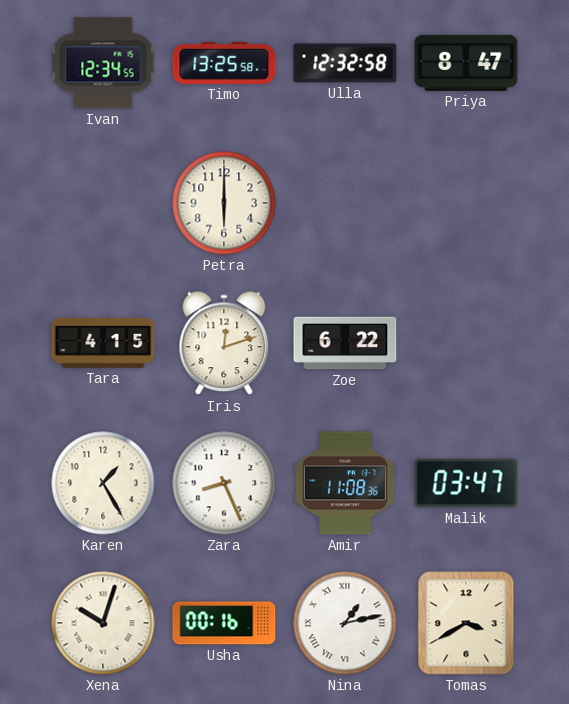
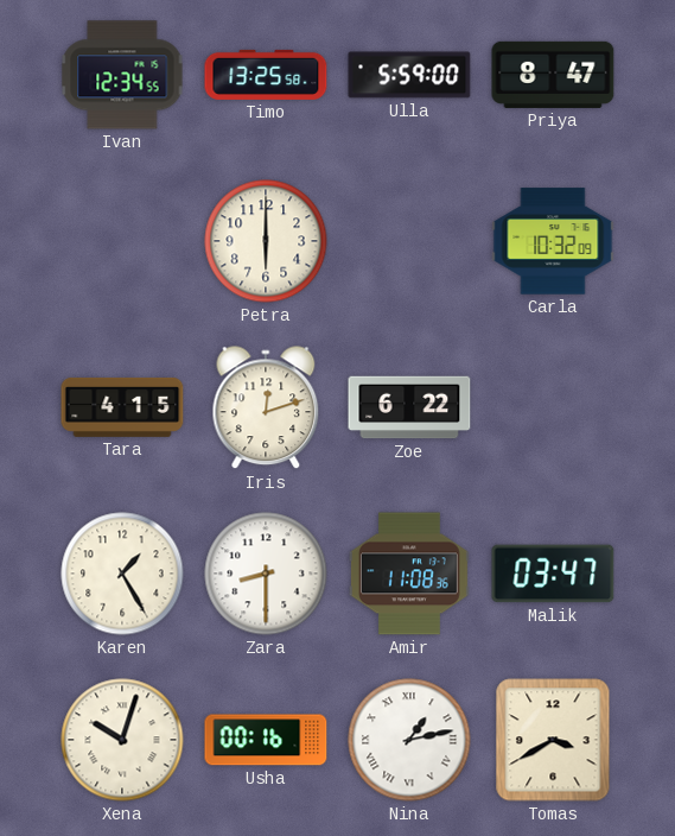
Ulla: 12:32 -> 5:59
Carla: none -> 10:32
Zara: 8:26 -> 8:30
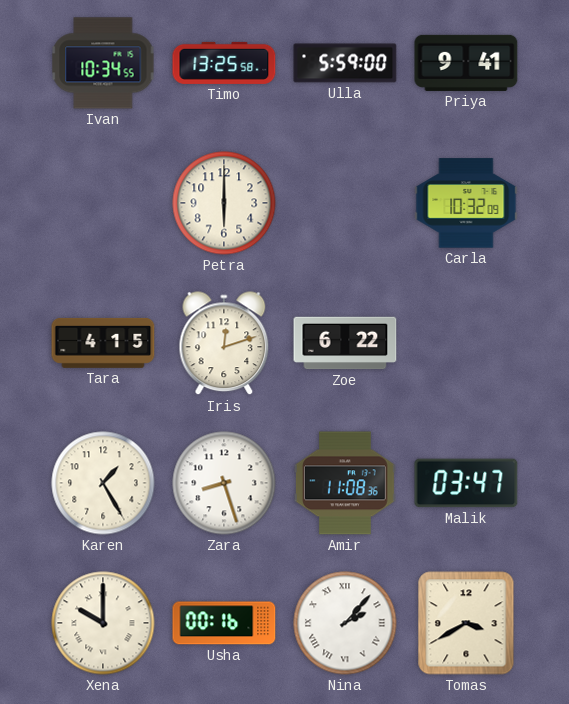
Ivan: 12:34 -> 10:34
Priya: 8:47 -> 9:41
Zara: 8:30 -> 8:27
Xena: 10:03 -> 10:00
Nina: 1:13 -> 2:07
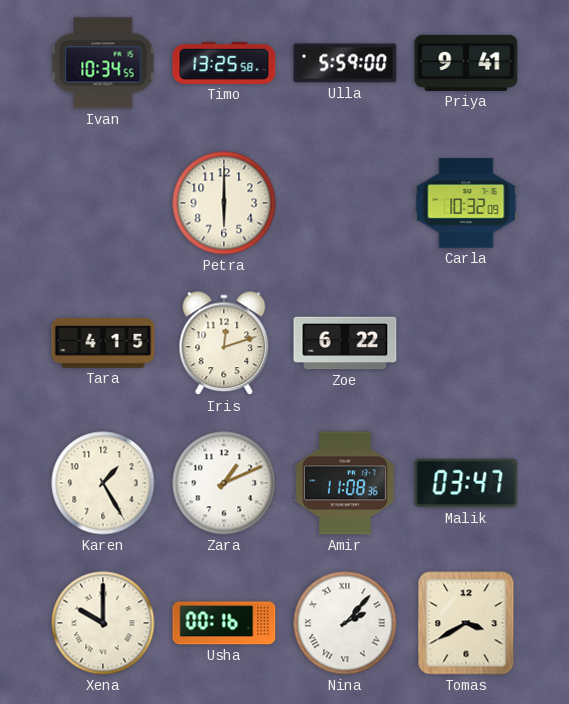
Zara: 8:27 -> 1:11
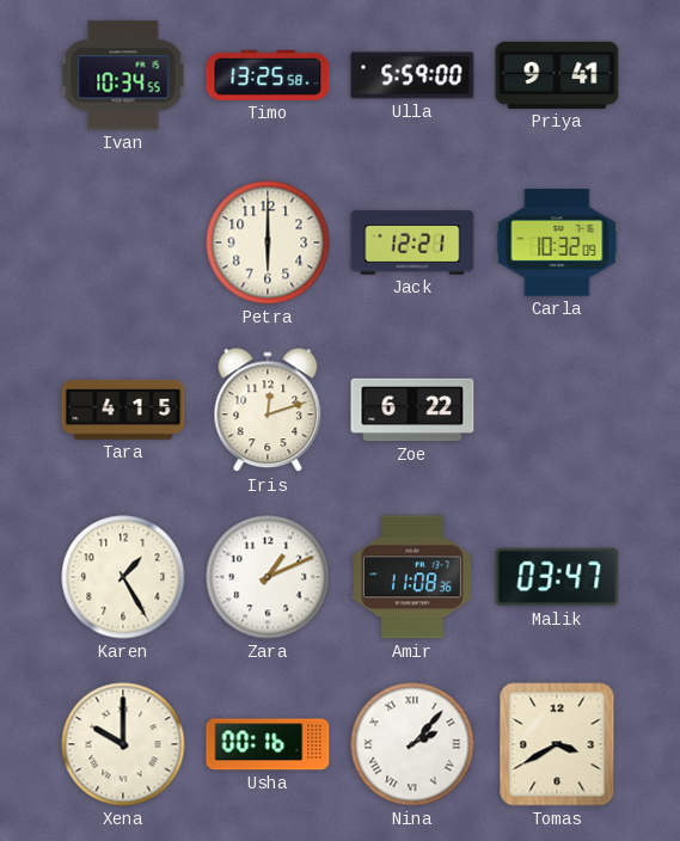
Jack: none -> 12:21
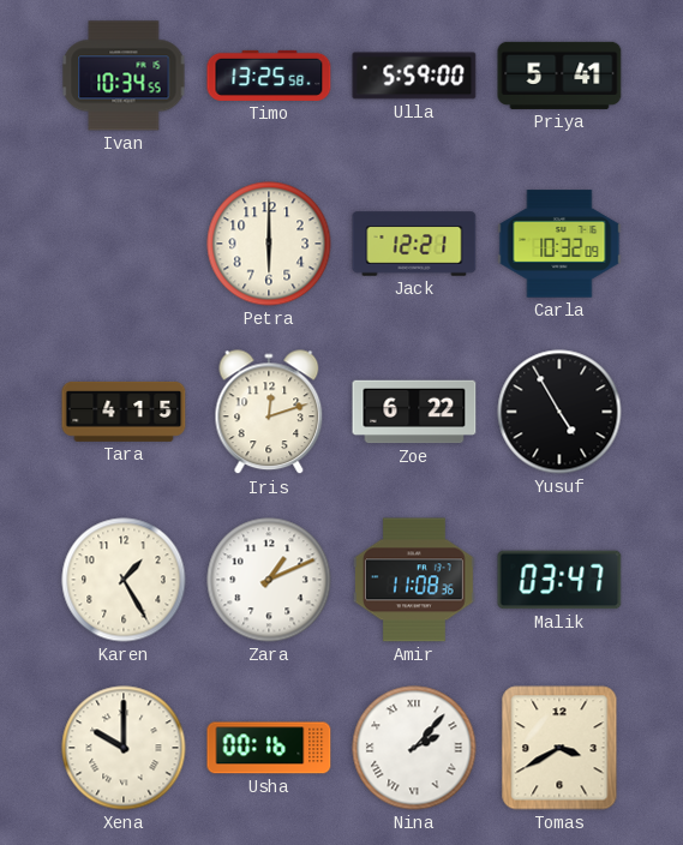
Priya: 9:41 -> 5:41
Yusuf: none -> 4:55
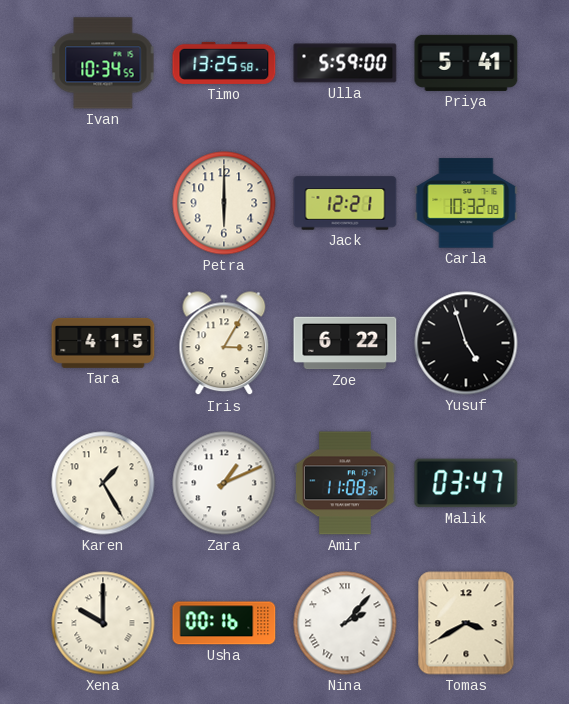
Iris: 12:12 -> 3:05
Yusuf: 4:55 -> 4:57
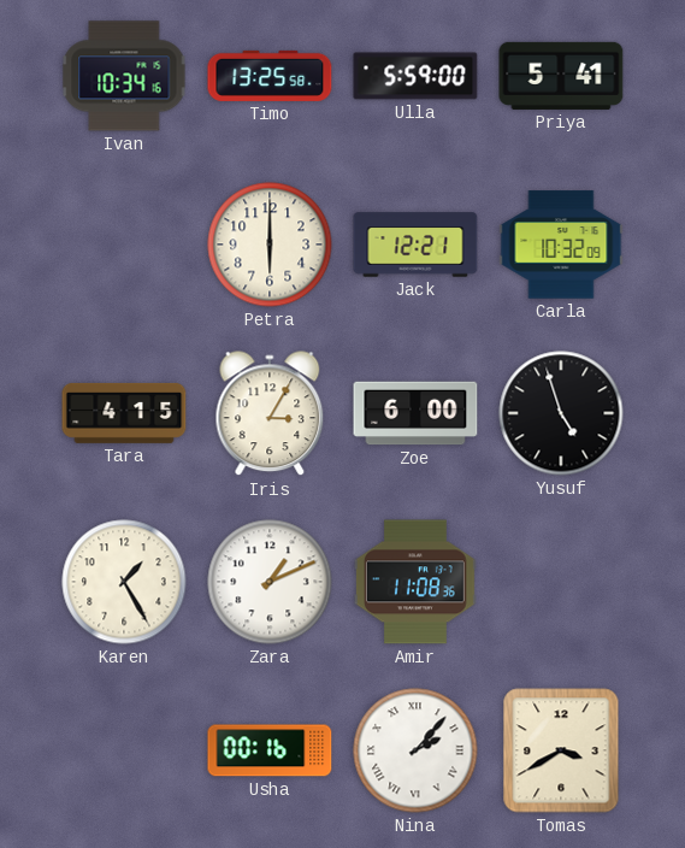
Ivan: 10:34:55 -> 10:34:16
Zoe: 6:22 -> 6:00
Malik: 03:47 -> none
Xena: 10:00 -> none
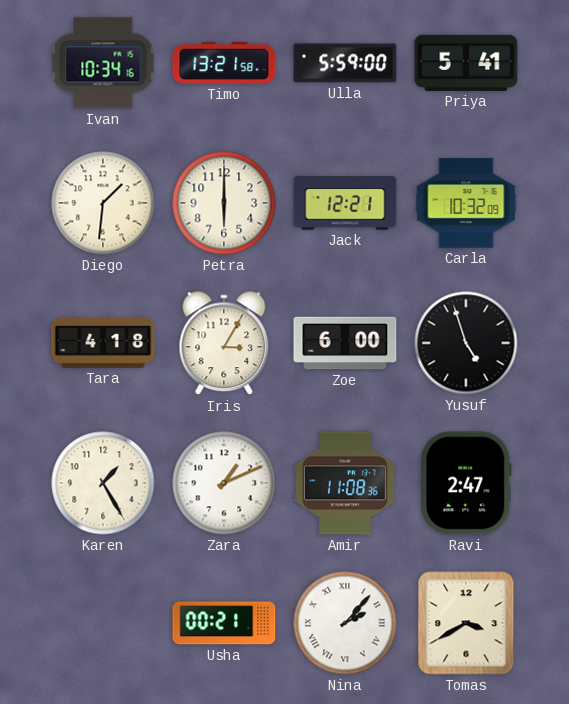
Timo: 13:25 -> 13:21
Diego: none -> 1:31
Tara: 4:15 -> 4:18
Ravi: none -> 2:47
Usha: 00:16 -> 00:21
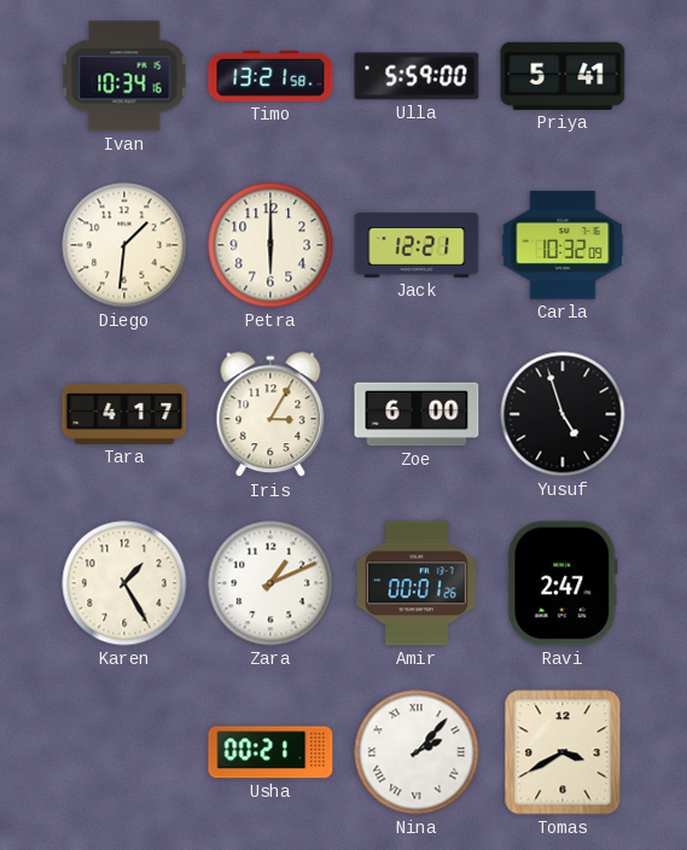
Tara: 4:18 -> 4:17
Amir: 11:08 -> 00:01
